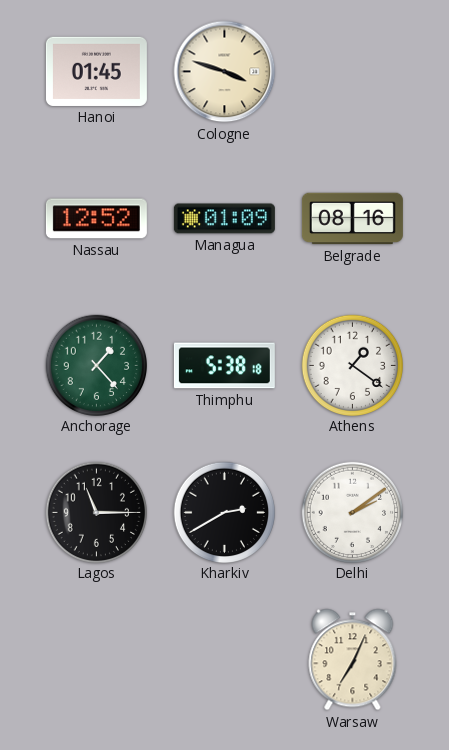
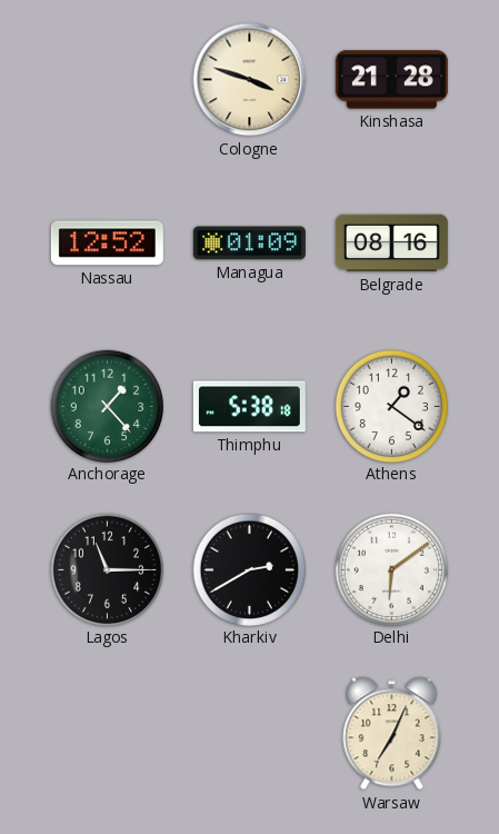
Hanoi: 01:45 -> none
Kinshasa: none -> 21:28
Delhi: 2:09 -> 6:09
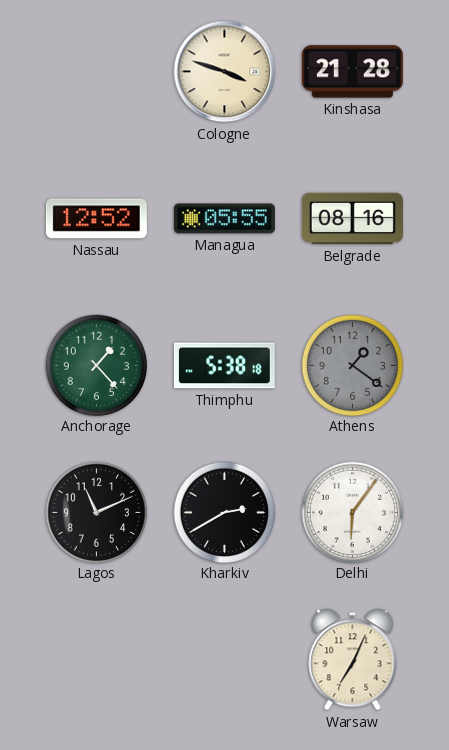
Managua: 01:09 -> 05:55
Athens dial: white -> grey
Lagos: 11:15 -> 11:11
Delhi: 6:09 -> 6:06
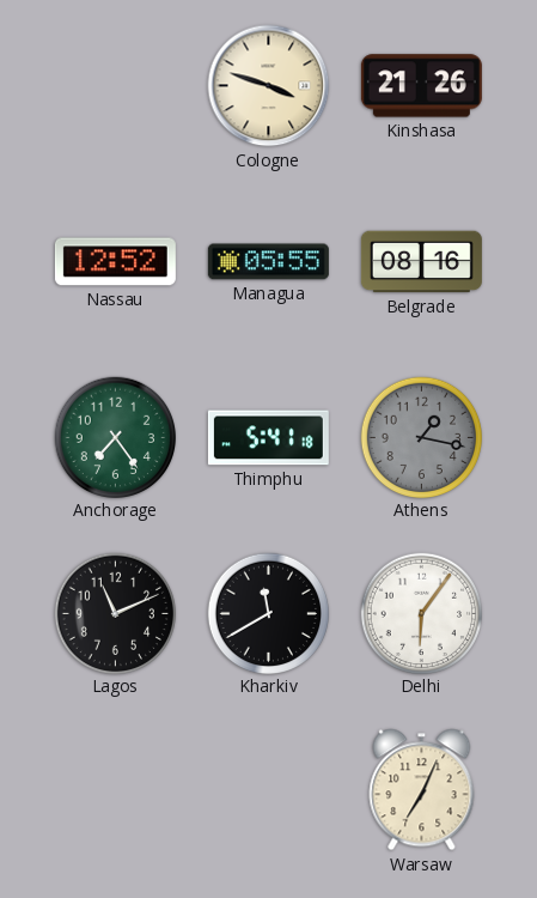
Kinshasa: 21:28 -> 21:26
Anchorage: 1:23 -> 7:24
Thimphu: 5:38 -> 5:41
Athens: 1:21 -> 1:17
Kharkiv: 2:40 -> 11:40
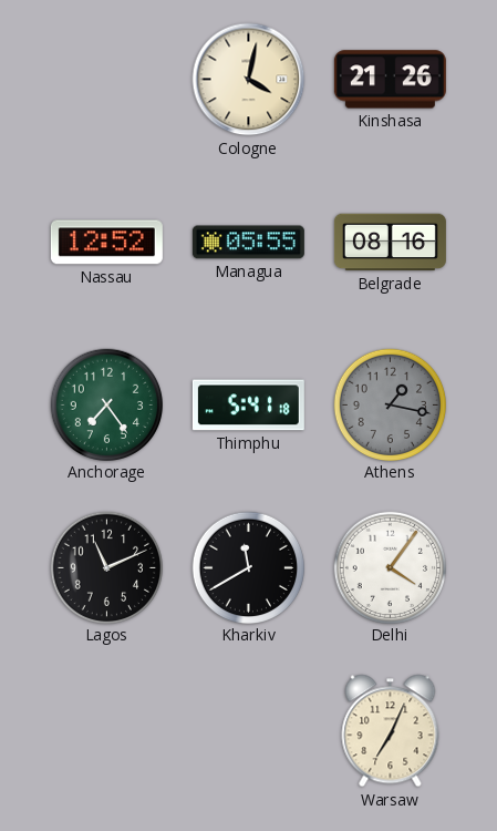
Cologne: 3:48 -> 4:02
Delhi: 6:06 -> 4:06
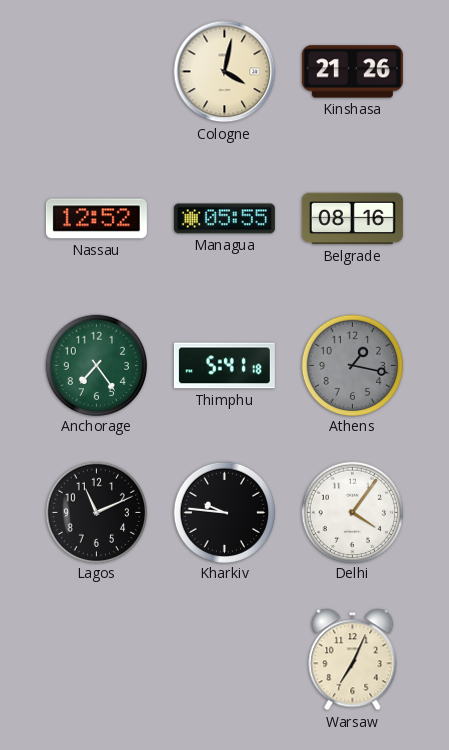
Kharkiv: 11:40 -> 9:46
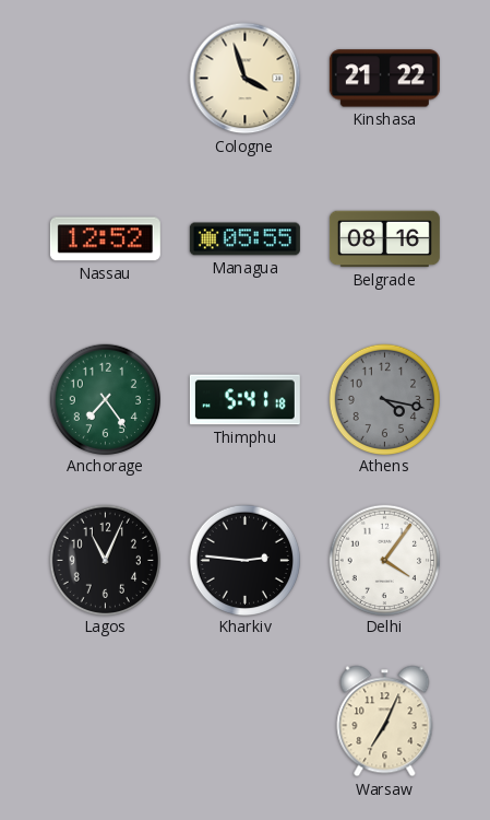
Cologne: 4:02 -> 3:57
Kinshasa: 21:26 -> 21:22
Athens: 1:17 -> 4:17
Lagos: 11:11 -> 11:04
Kharkiv: 9:46 -> 2:46
